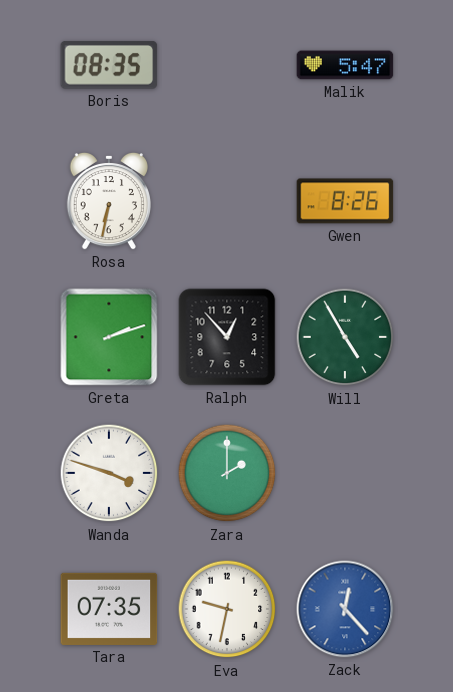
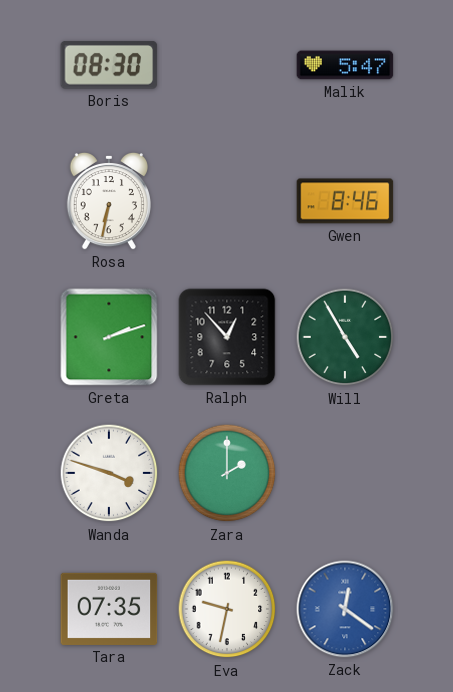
Boris: 08:35 -> 08:30
Gwen: 8:26 -> 8:46
Zack: 12:23 -> 12:21
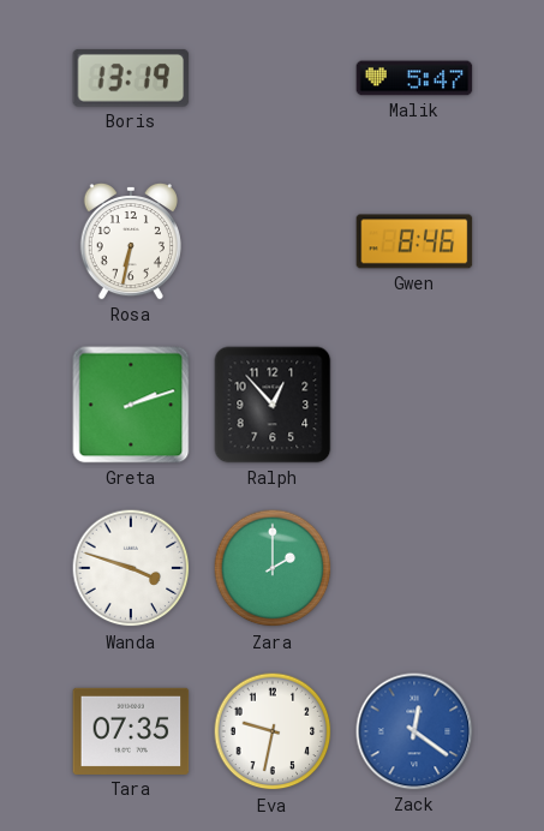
Boris: 08:30 -> 13:19
Will: 4:55 -> none
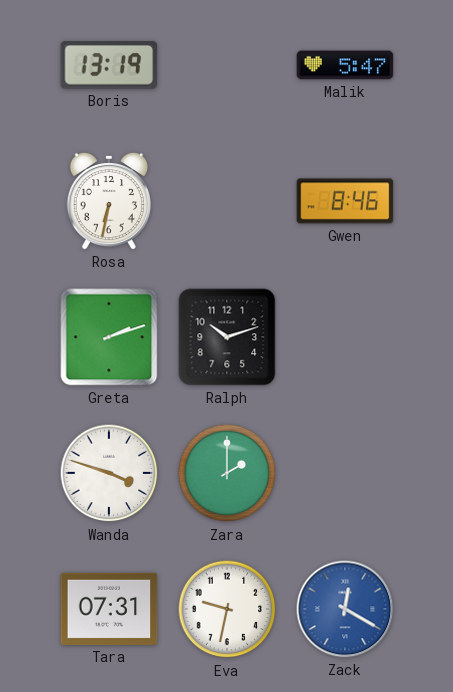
Ralph: 12:53 -> 10:12
Tara: 07:35 -> 07:31
Zack: 12:21 -> 12:20
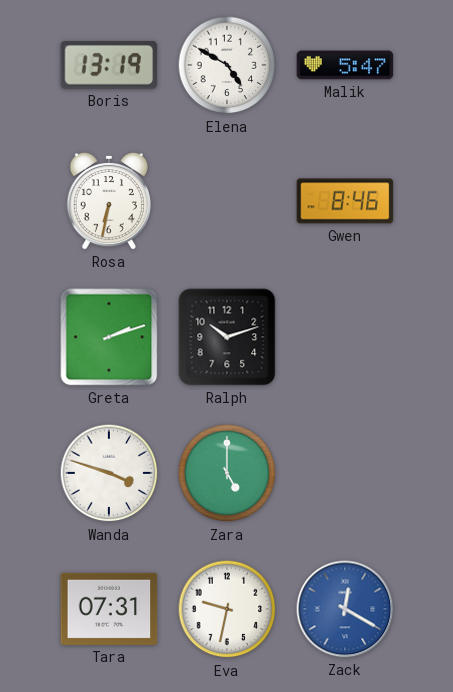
Elena: none -> 4:50
Zara: 2:00 -> 5:00
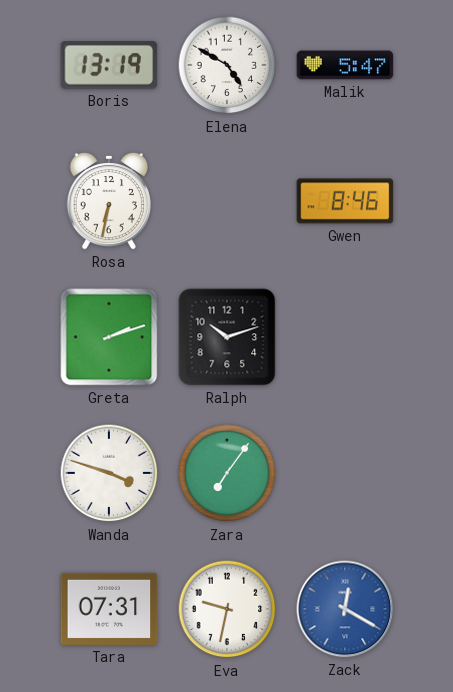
Zara: 5:00 -> 7:06
